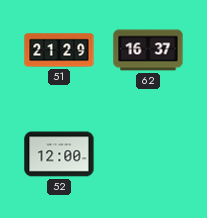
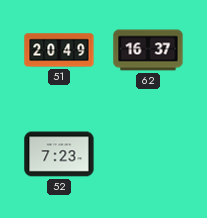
51: 21:29 -> 20:49
52: 12:00 -> 7:23
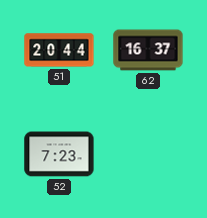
51: 20:49 -> 20:44
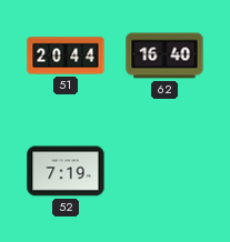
62: 16:37 -> 16:40
52: 7:23 -> 7:19
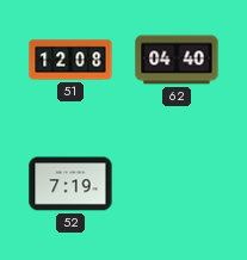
51: 20:44 -> 12:08
62: 16:40 -> 04:40
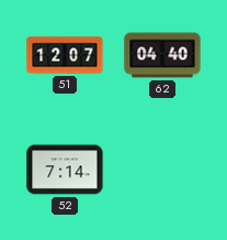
51: 12:08 -> 12:07
52: 7:19 -> 7:14
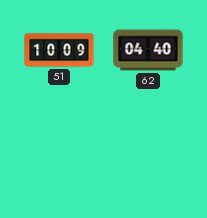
51: 12:07 -> 10:09
52: 7:14 -> none
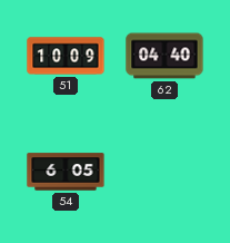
54: none -> 6:05
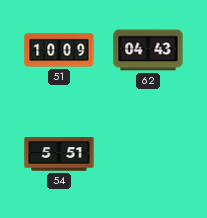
62: 04:40 -> 04:43
54: 6:05 -> 5:51
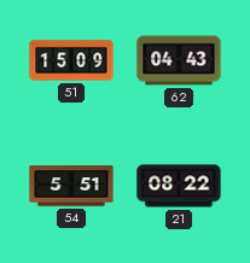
51: 10:09 -> 15:09
21: none -> 08:22
